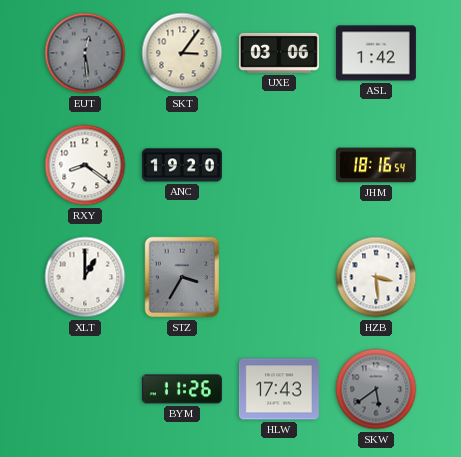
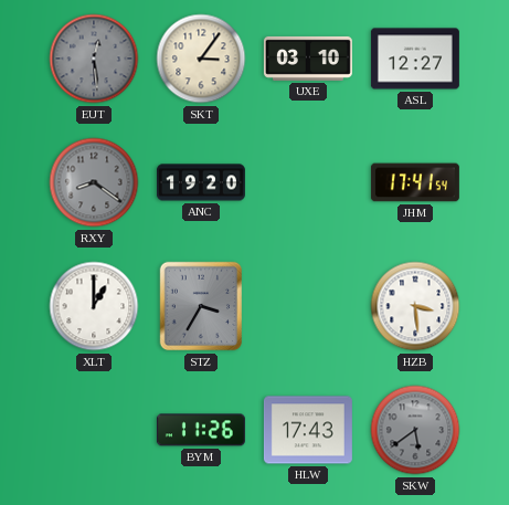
UXE: 03:06 -> 03:10
ASL: 1:42 -> 12:27
RXY dial: white -> grey
JHM: 18:16 -> 17:41
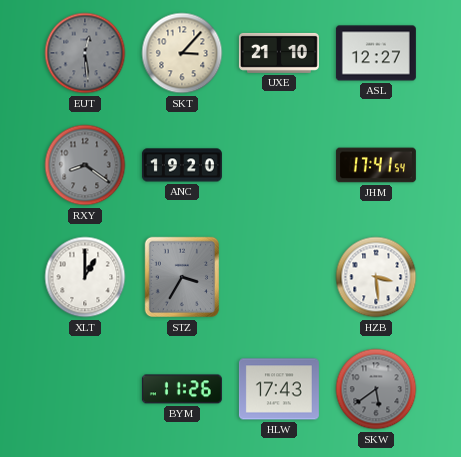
SKT: 3:06 -> 3:07
UXE: 03:10 -> 21:10
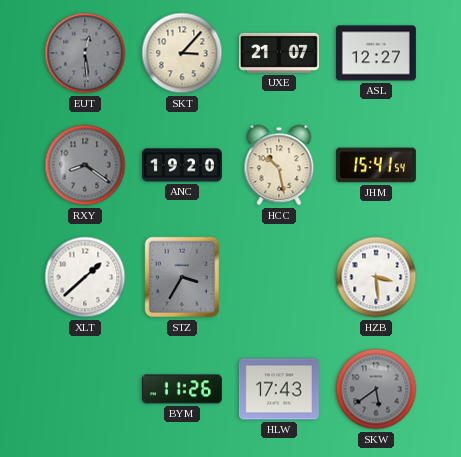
UXE: 21:10 -> 21:07
HCC: none -> 10:28
JHM: 17:41 -> 15:41
XLT: 1:00 -> 1:38
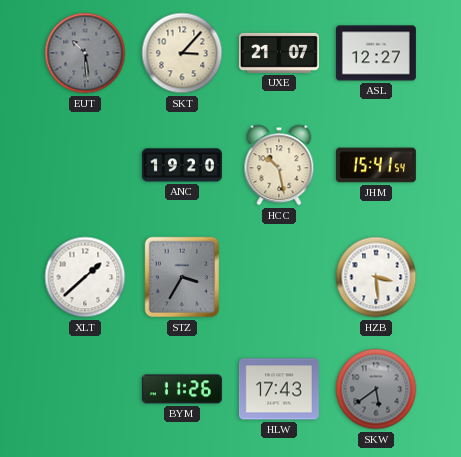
EUT: 12:29 -> 10:29
RXY: 8:21 -> none
